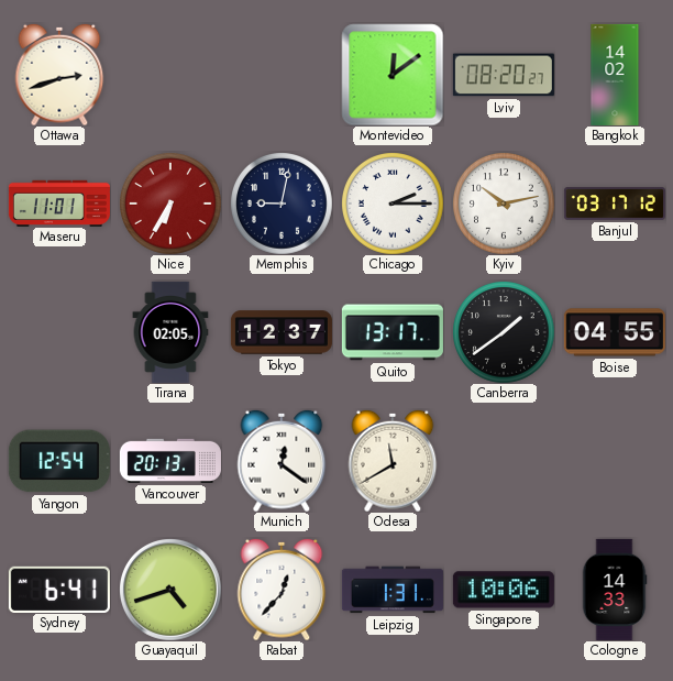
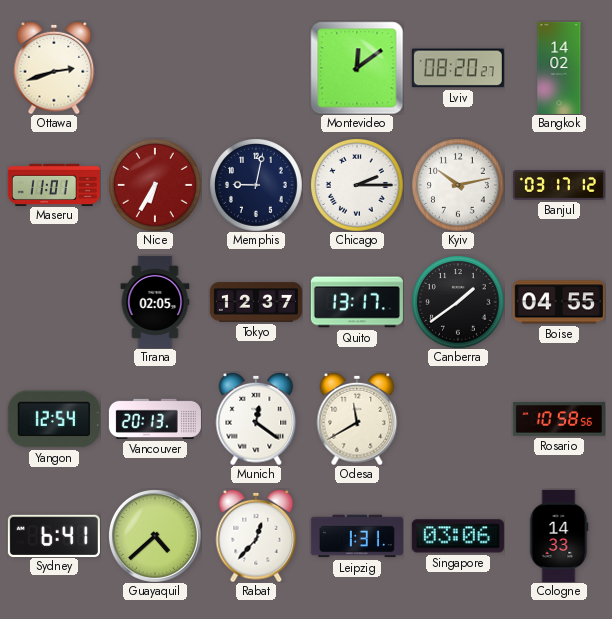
Rosario: none -> 10:58
Guayaquil: 4:42 -> 4:38
Singapore: 10:06 -> 03:06
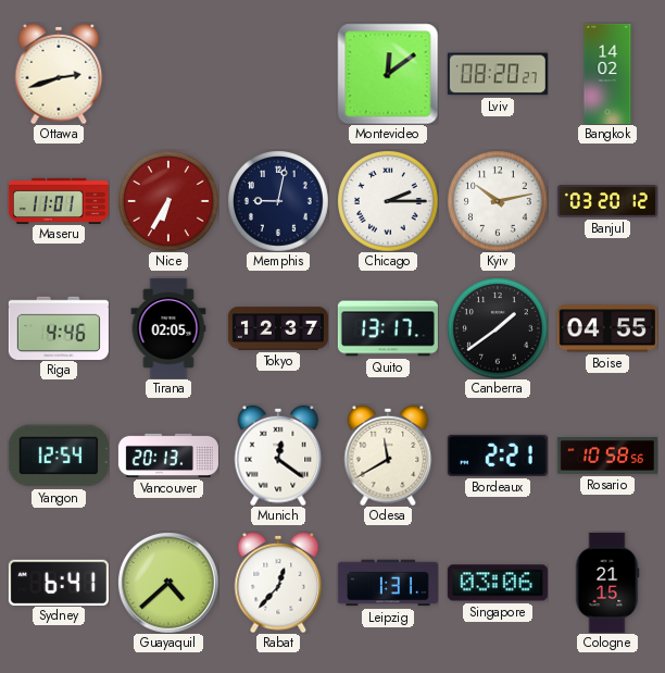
Banjul: 03:17 -> 03:20
Riga: none -> 4:46
Bordeaux: none -> 2:21
Cologne: 14:33 -> 21:15
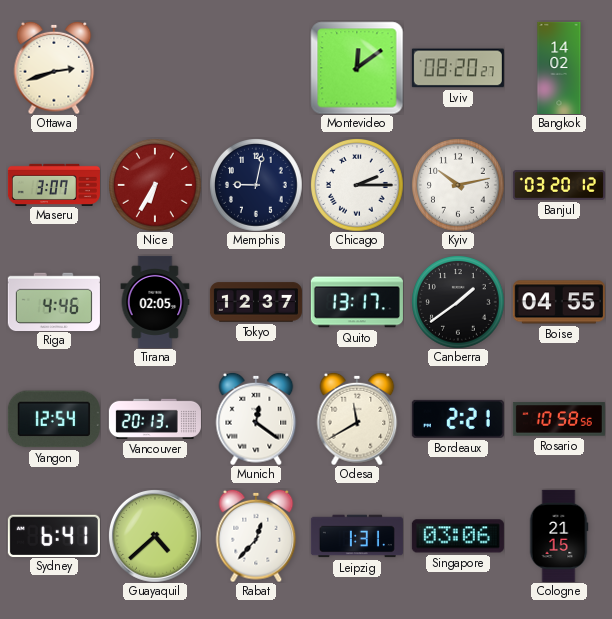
Maseru: 11:01 -> 3:07
